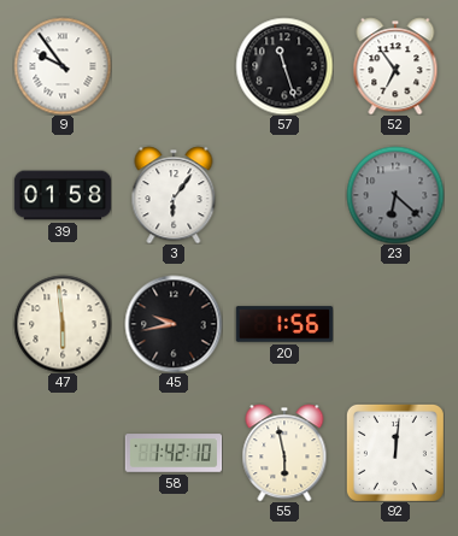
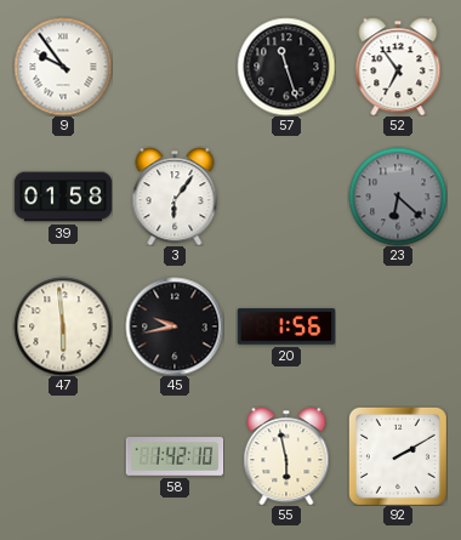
92: 12:01 -> 2:10
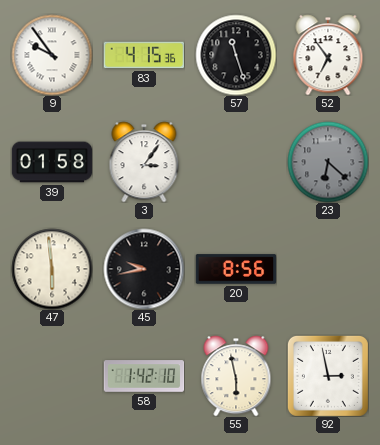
83: none -> 4:15
3: 6:06 -> 3:06
20: 1:56 -> 8:56
92: 2:10 -> 2:58
